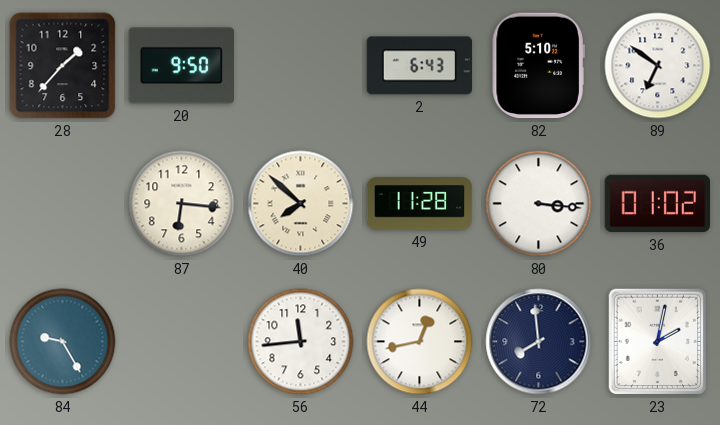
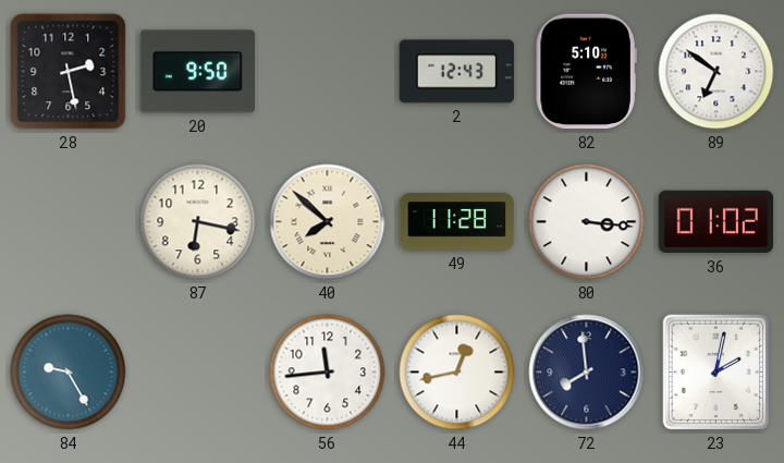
28: 1:37 -> 2:28
2: 6:43 -> 12:43
87: 6:16 -> 6:17
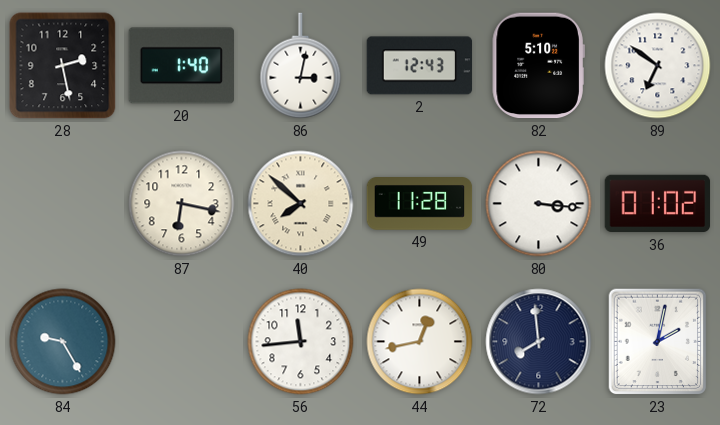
20: 9:50 -> 1:40
86: none -> 3:02
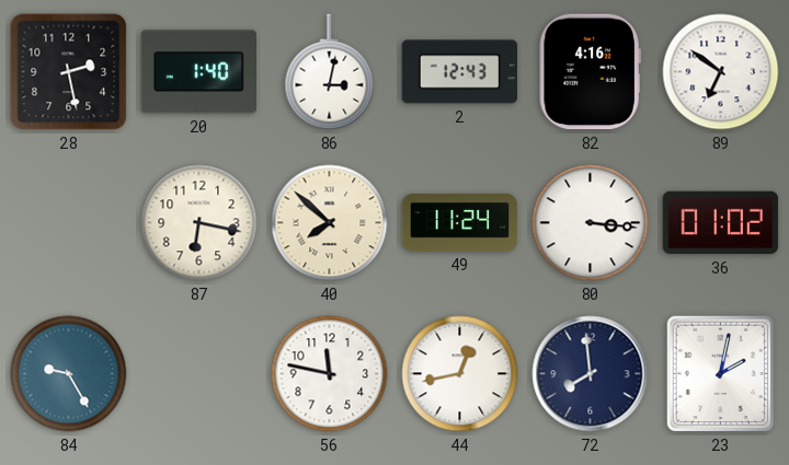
82: 5:10 -> 4:16
49: 11:28 -> 11:24
56: 11:44 -> 11:47
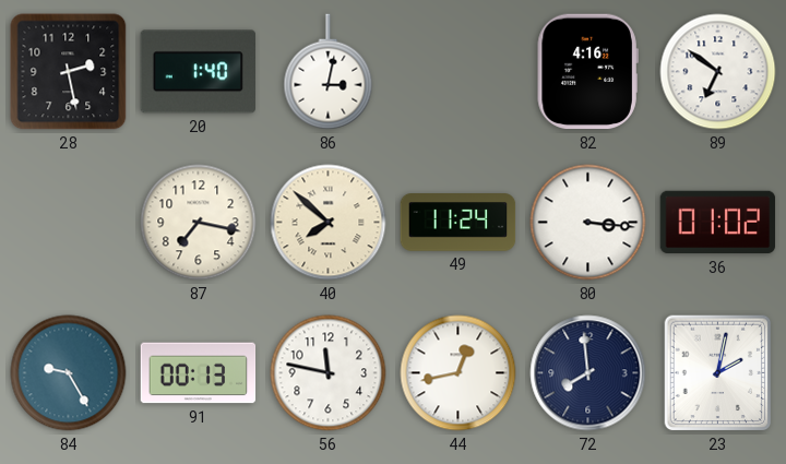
2: 12:43 -> none
87: 6:17 -> 7:17
91: none -> 00:13
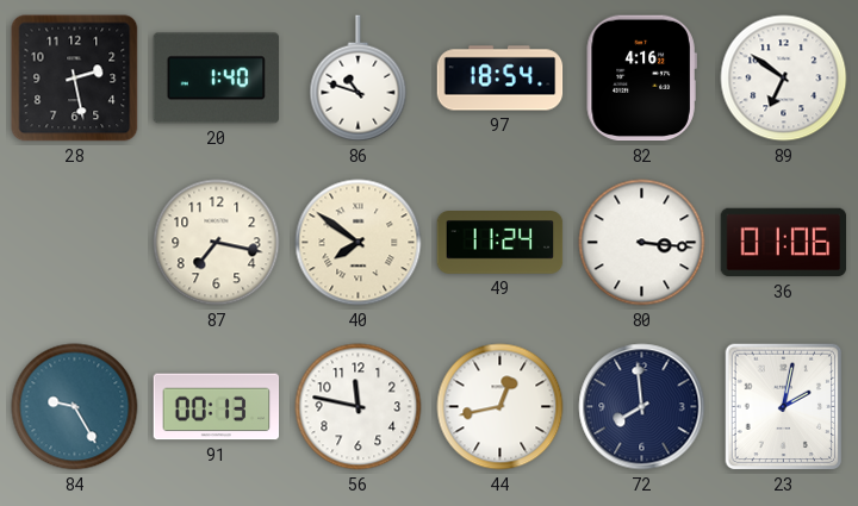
86: 3:02 -> 10:48
97: none -> 18:54
40: 7:52 -> 7:51
36: 01:02 -> 01:06
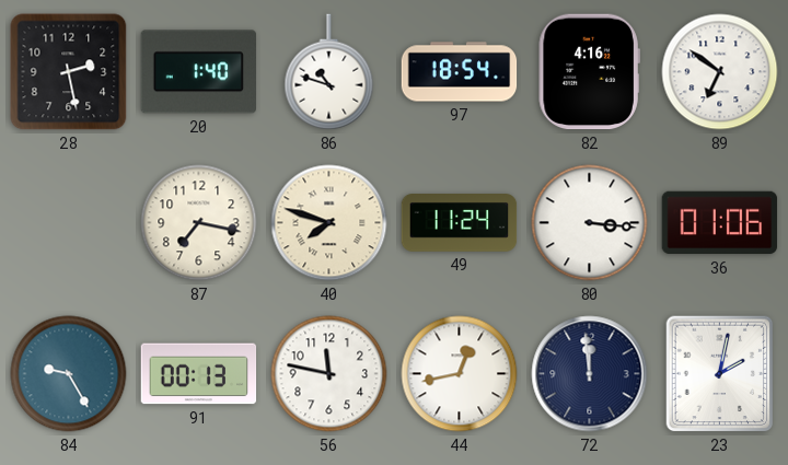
40: 7:51 -> 7:48
72: 7:59 -> 11:59
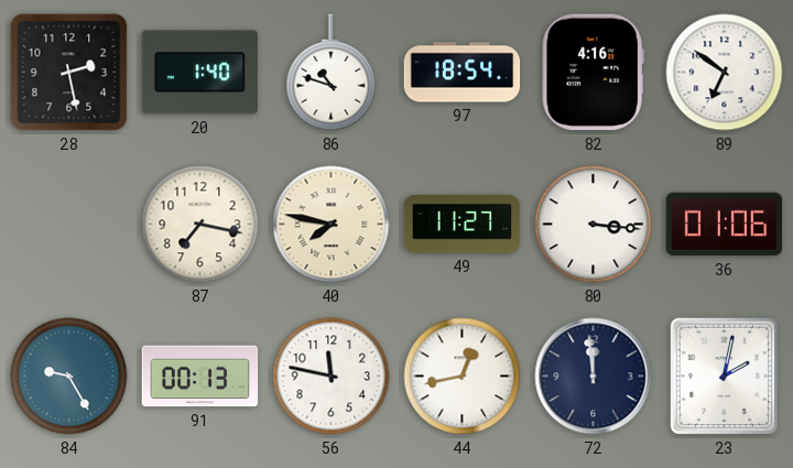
40: 7:48 -> 7:47
49: 11:24 -> 11:27
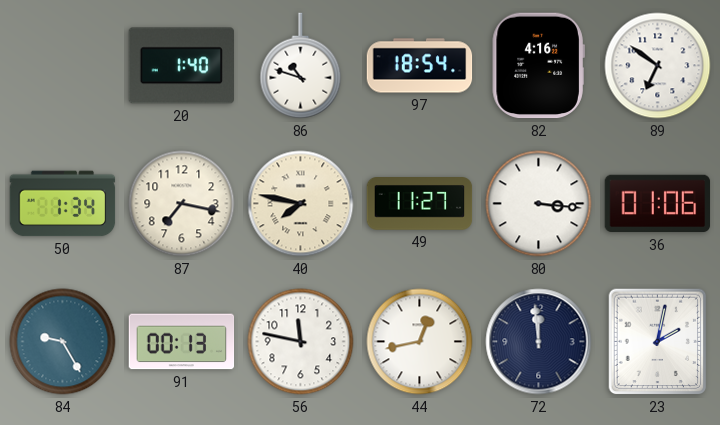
28: 2:28 -> none
50: none -> 1:34
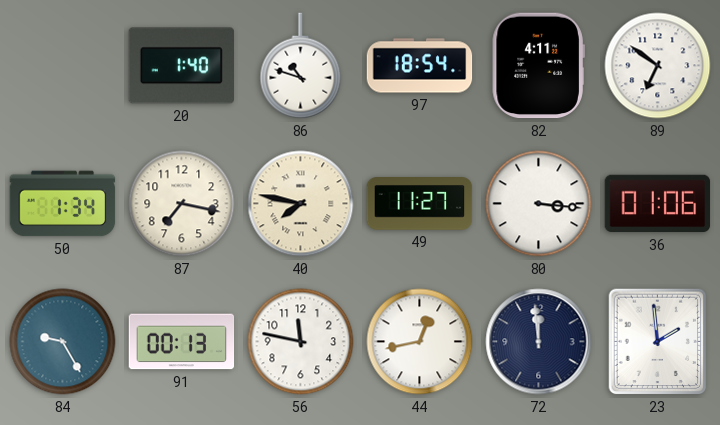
82: 4:16 -> 4:11
23: 2:02 -> 1:59
